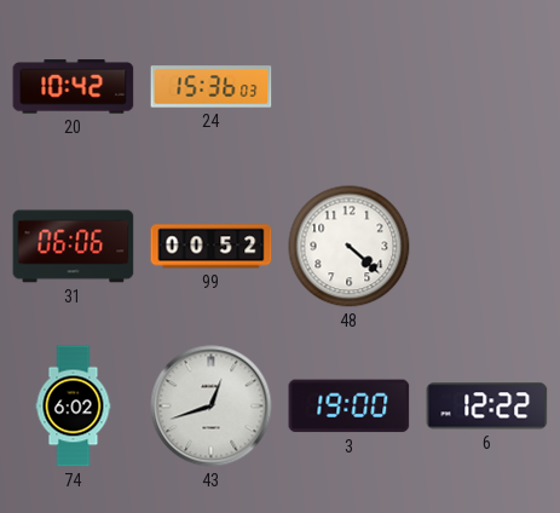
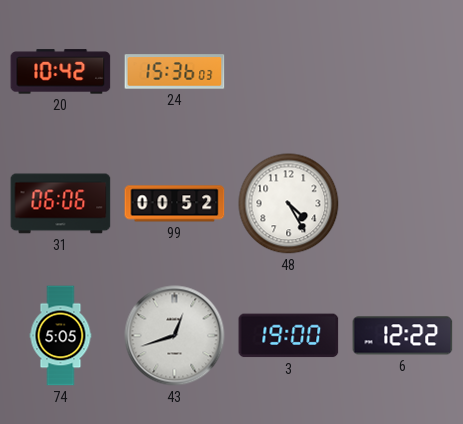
48: 4:22 -> 4:25
74: 6:02 -> 5:05
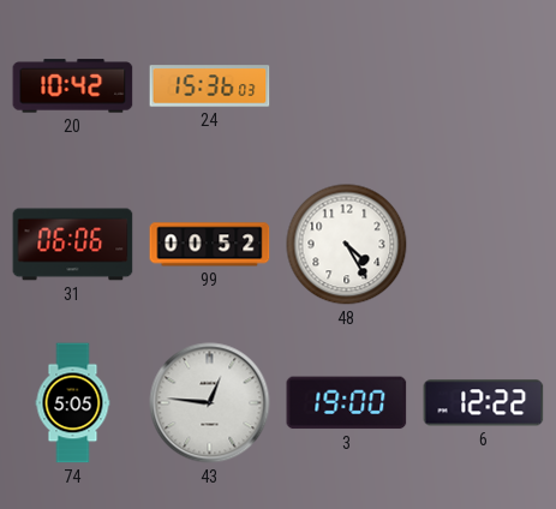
43: 12:42 -> 12:46
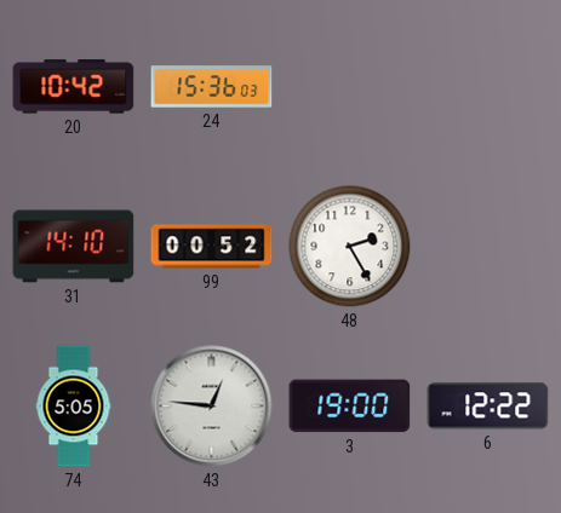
31: 06:06 -> 14:10
48: 4:25 -> 2:25
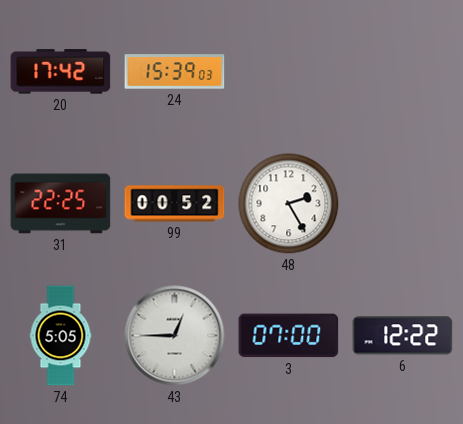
20: 10:42 -> 17:42
24: 15:36 -> 15:39
31: 14:10 -> 22:25
43: 12:46 -> 12:45
3: 19:00 -> 07:00
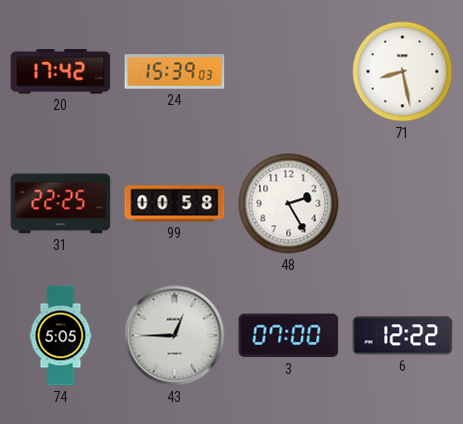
71: none -> 8:28
99: 00:52 -> 00:58
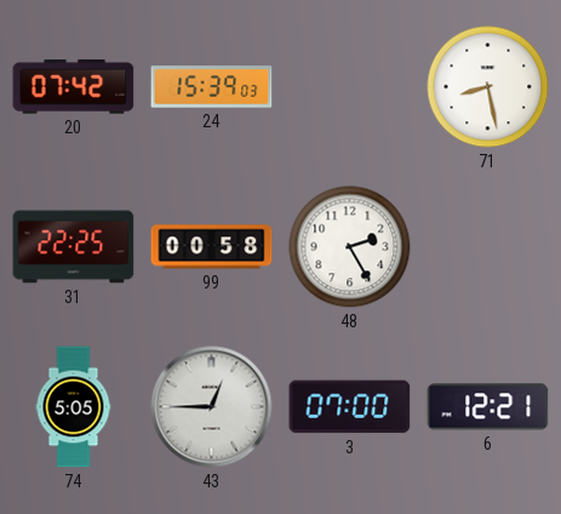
20: 17:42 -> 07:42
6: 12:22 -> 12:21
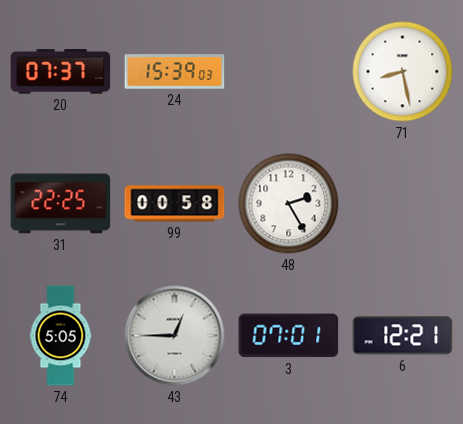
20: 07:42 -> 07:37
3: 07:00 -> 07:01
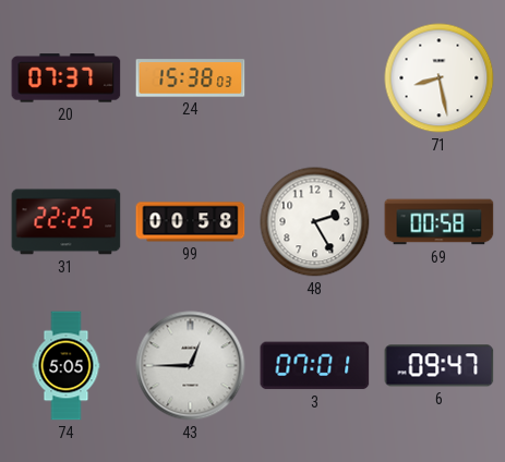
24: 15:39 -> 15:38
69: none -> 00:58
6: 12:21 -> 09:47
